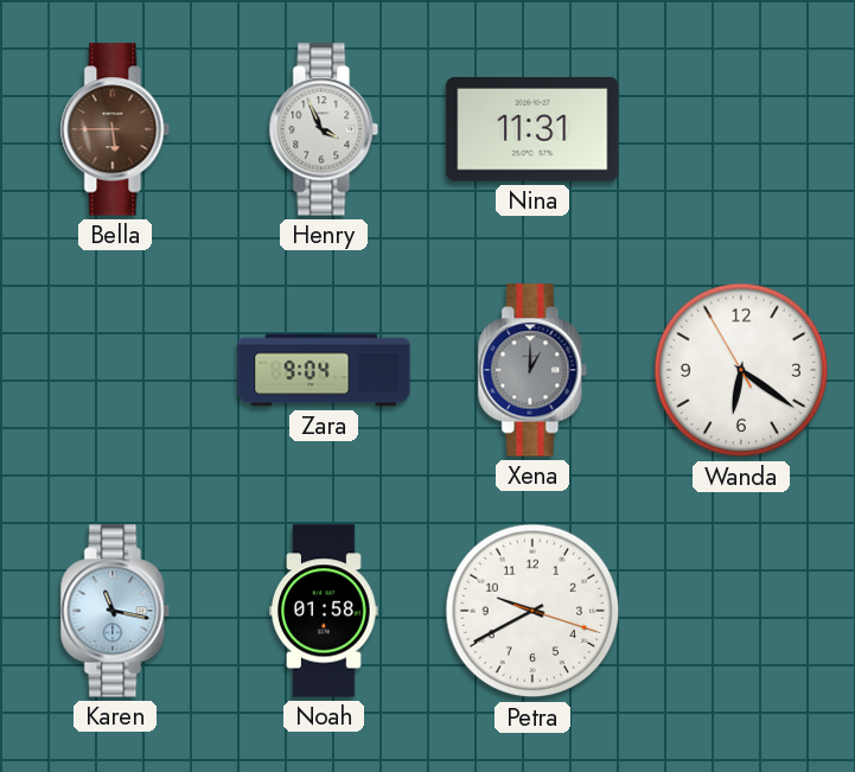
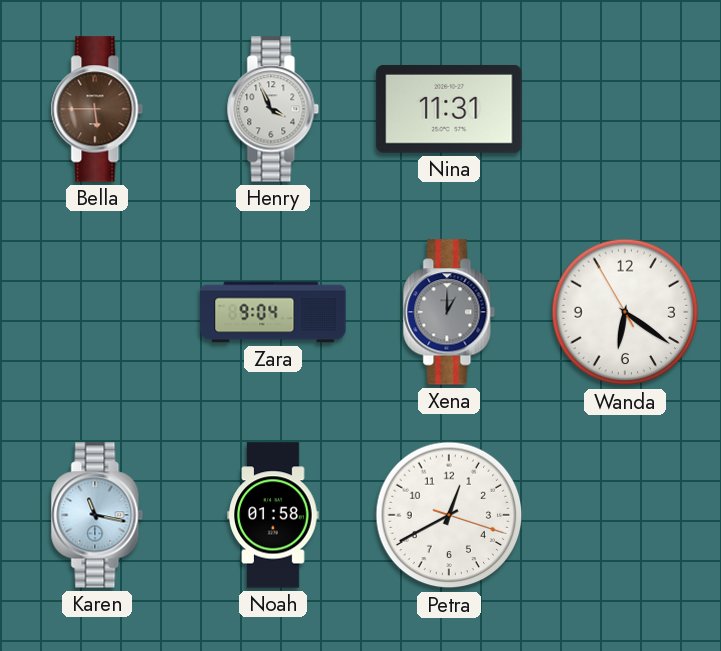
Petra: 9:40 -> 12:40
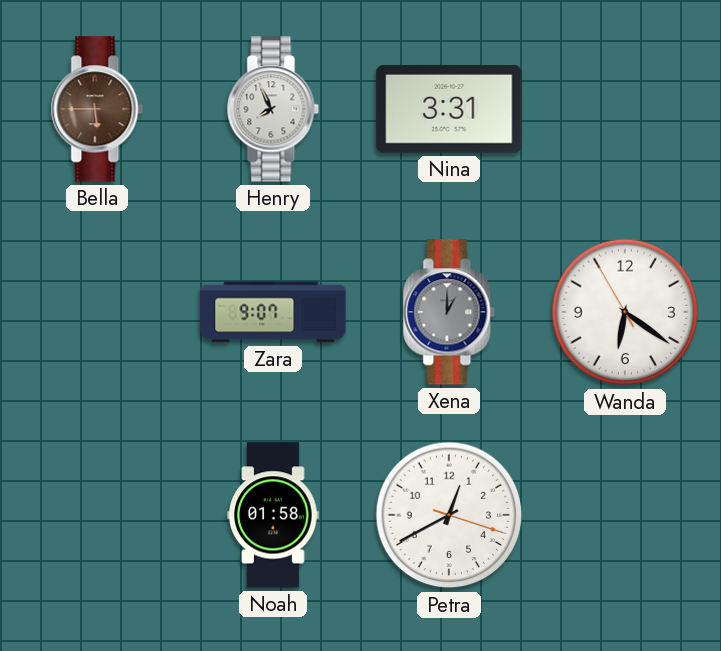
Henry: 3:56 -> 7:56
Nina: 11:31 -> 3:31
Zara: 9:04 -> 9:07
Karen: 11:17 -> none
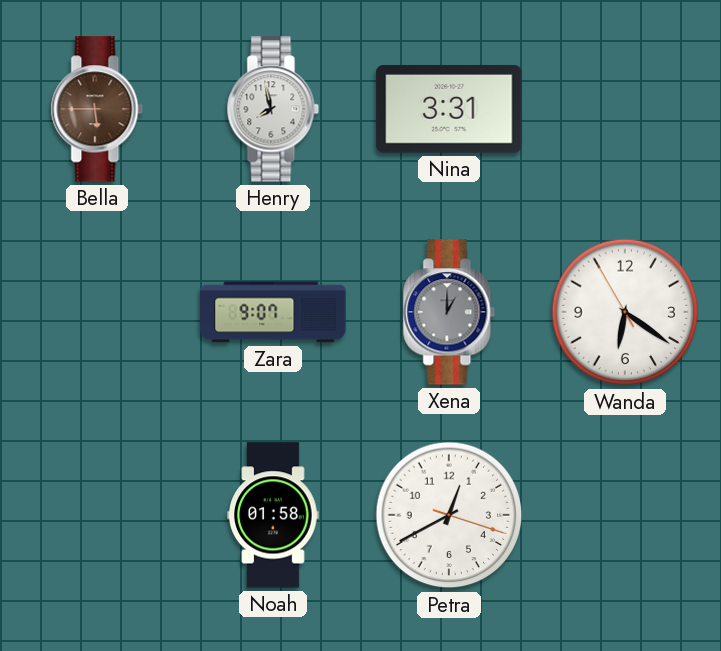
Henry: 7:56 -> 7:58
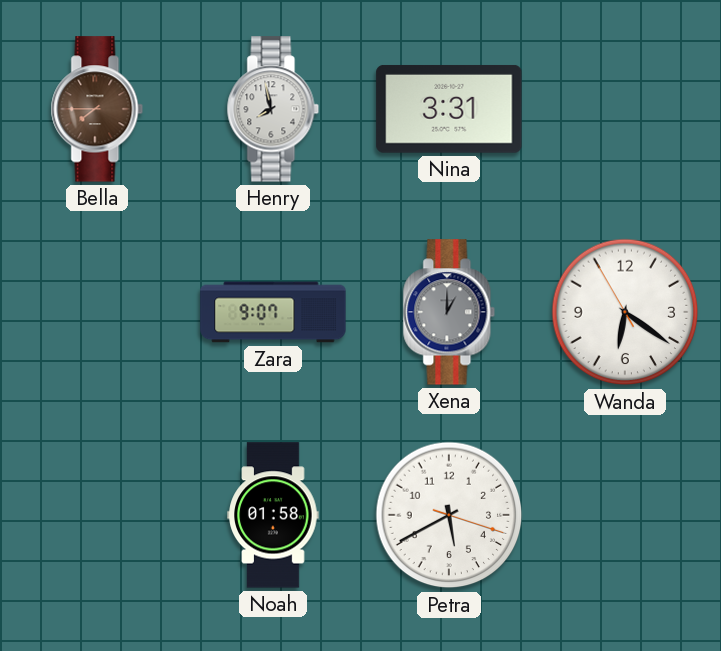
Bella: 5:45 -> 7:45
Petra: 12:40 -> 5:40
